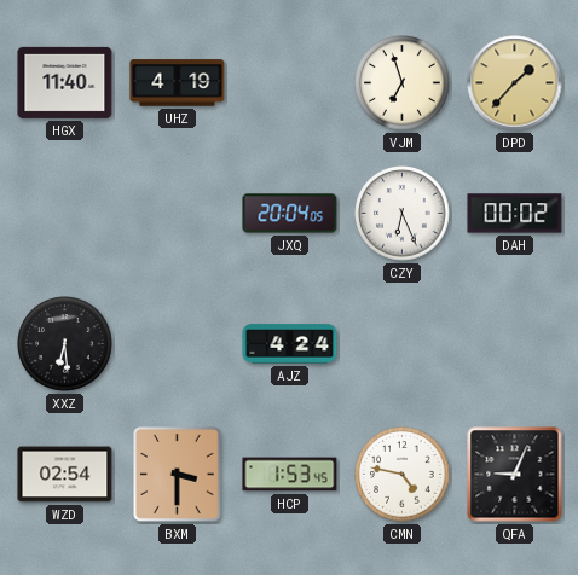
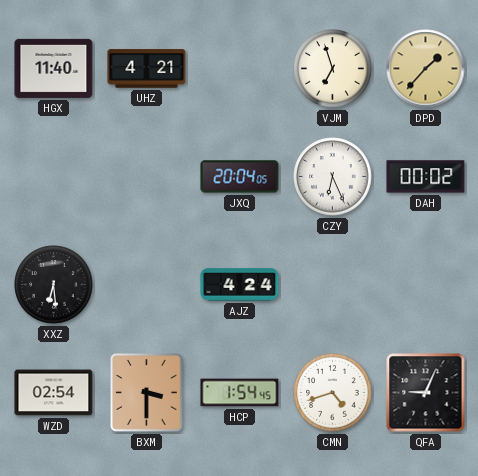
UHZ: 4:19 -> 4:21
HCP: 1:53 -> 1:54
CMN: 4:47 -> 4:42
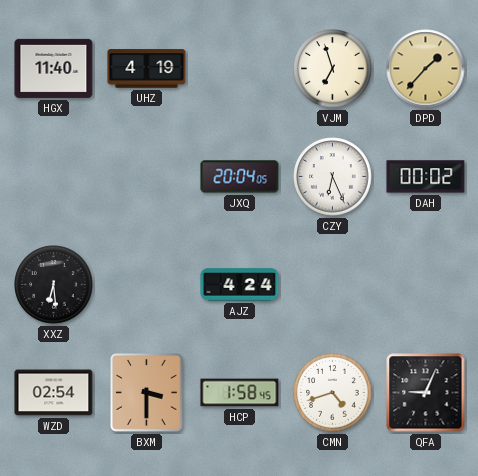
UHZ: 4:21 -> 4:19
HCP: 1:54 -> 1:58
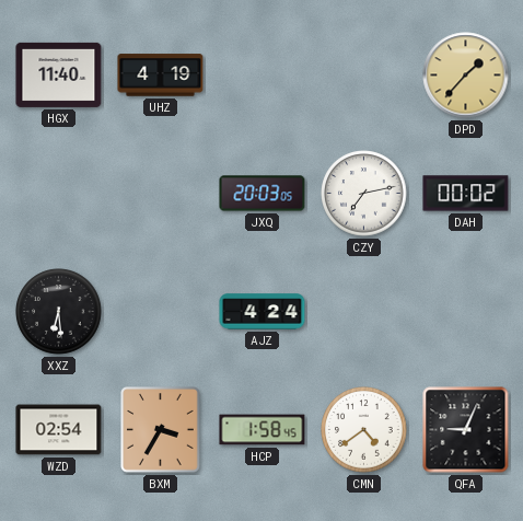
VJM: 6:57 -> none
JXQ: 20:04 -> 20:03
CZY: 6:26 -> 7:13
BXM: 3:30 -> 3:35
CMN: 4:42 -> 4:39
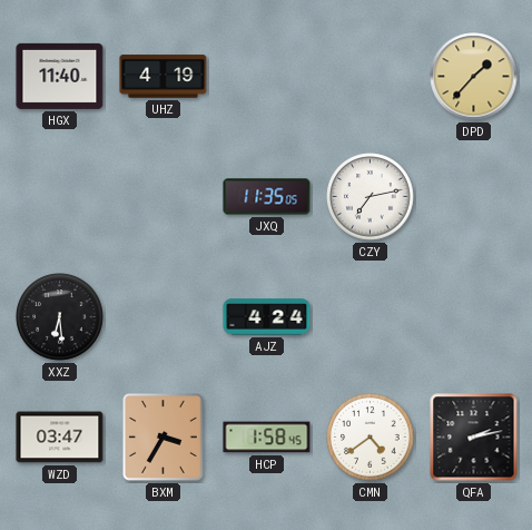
JXQ: 20:03 -> 11:35
DAH: 00:02 -> none
WZD: 02:54 -> 03:47
QFA: 9:04 -> 2:13
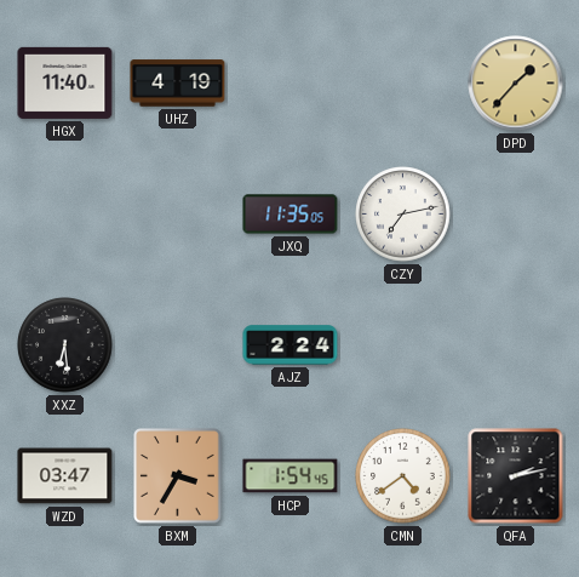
AJZ: 4:24 -> 2:24
HCP: 1:58 -> 1:54
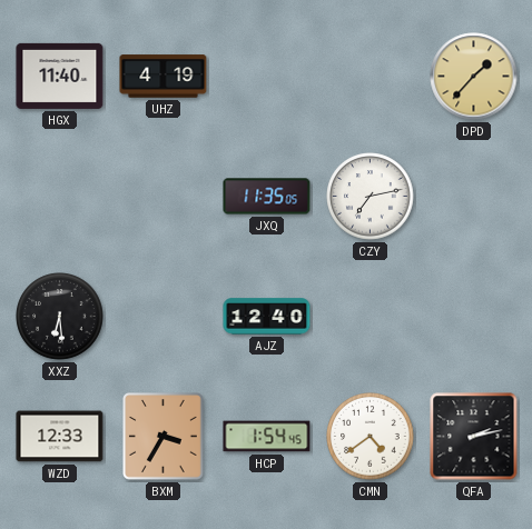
AJZ: 2:24 -> 12:40
WZD: 03:47 -> 12:33
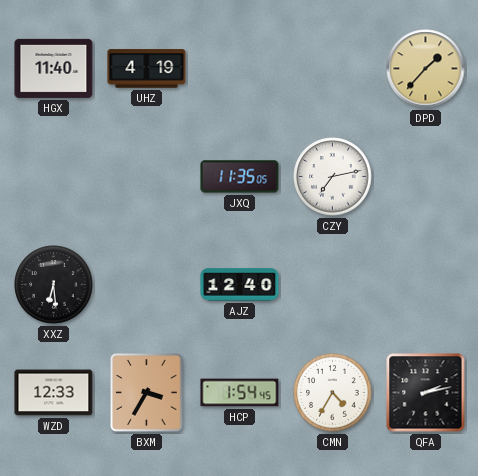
CMN: 4:39 -> 4:35
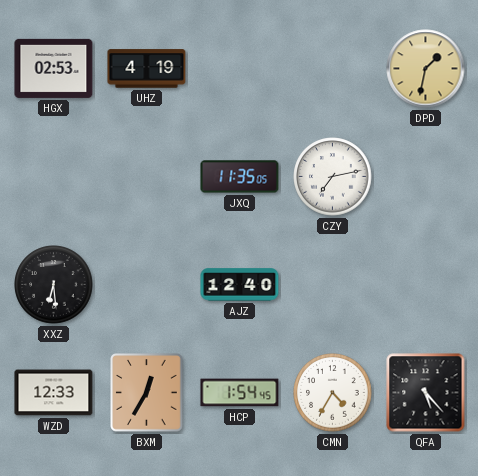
HGX: 11:40 -> 02:53
DPD: 1:37 -> 1:32
BXM: 3:35 -> 12:35
QFA: 2:13 -> 5:23
